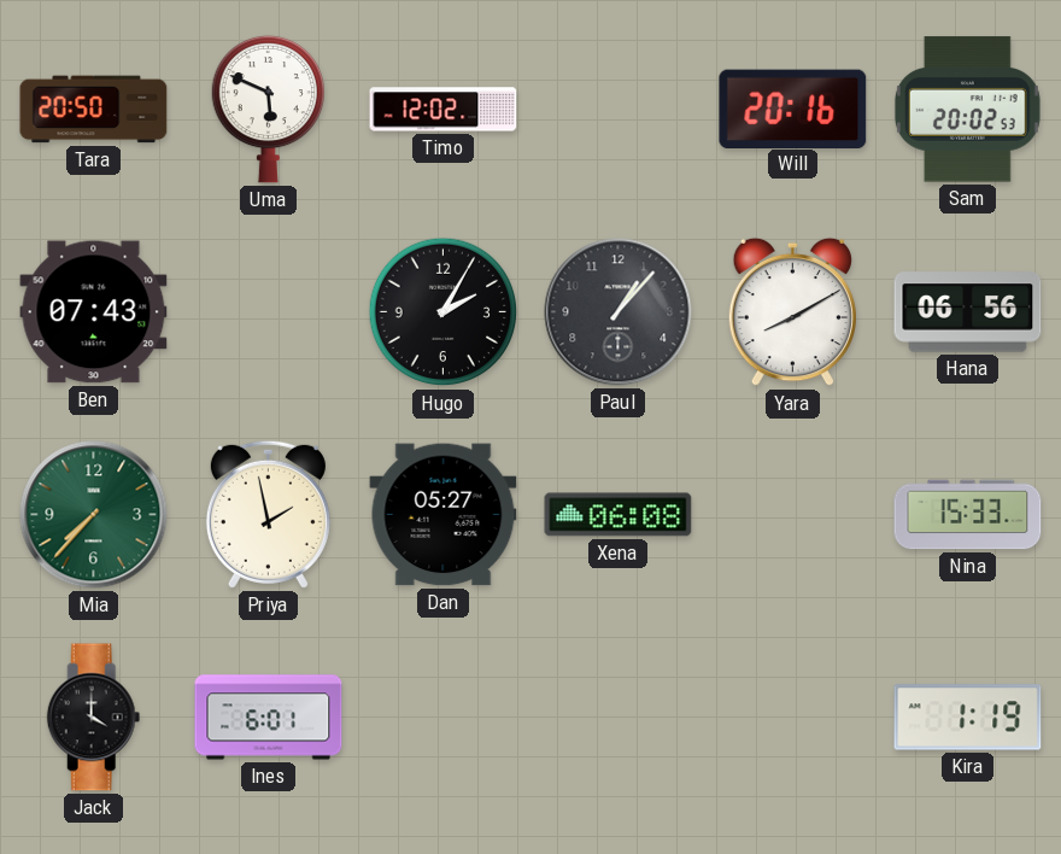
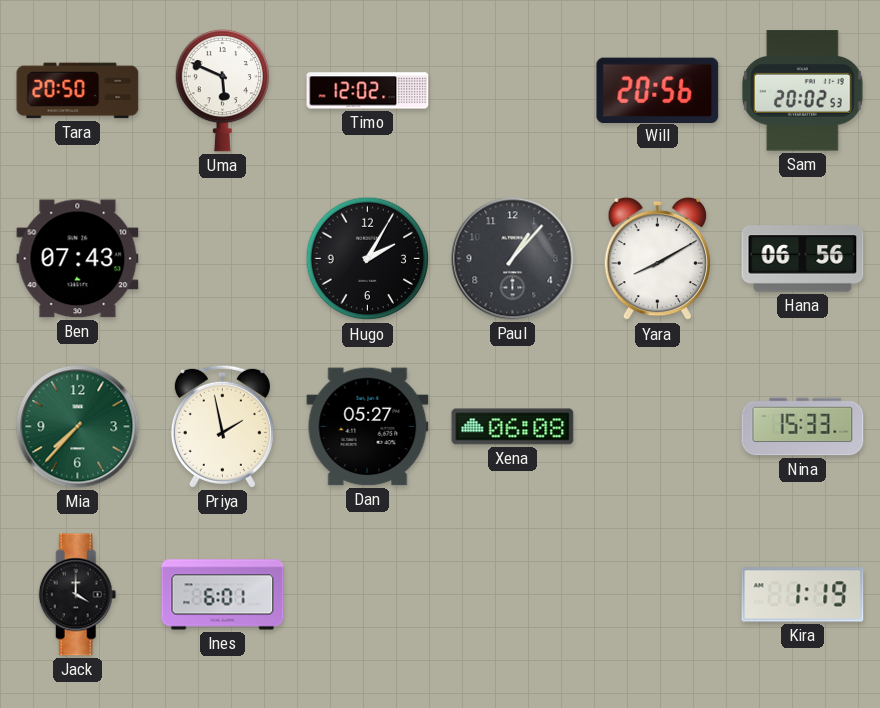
Will: 20:16 -> 20:56
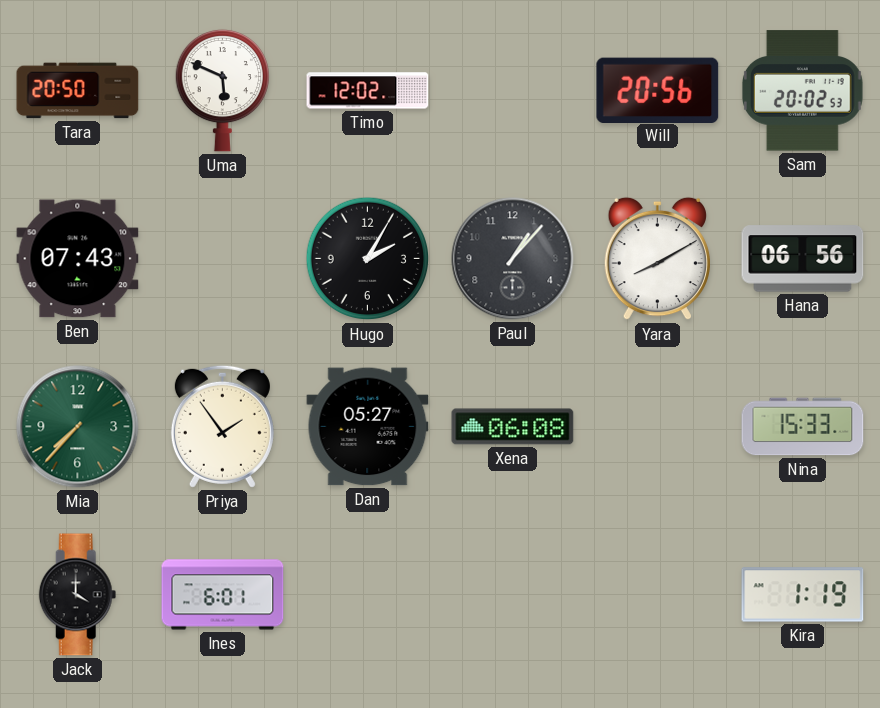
Priya: 1:58 -> 1:54
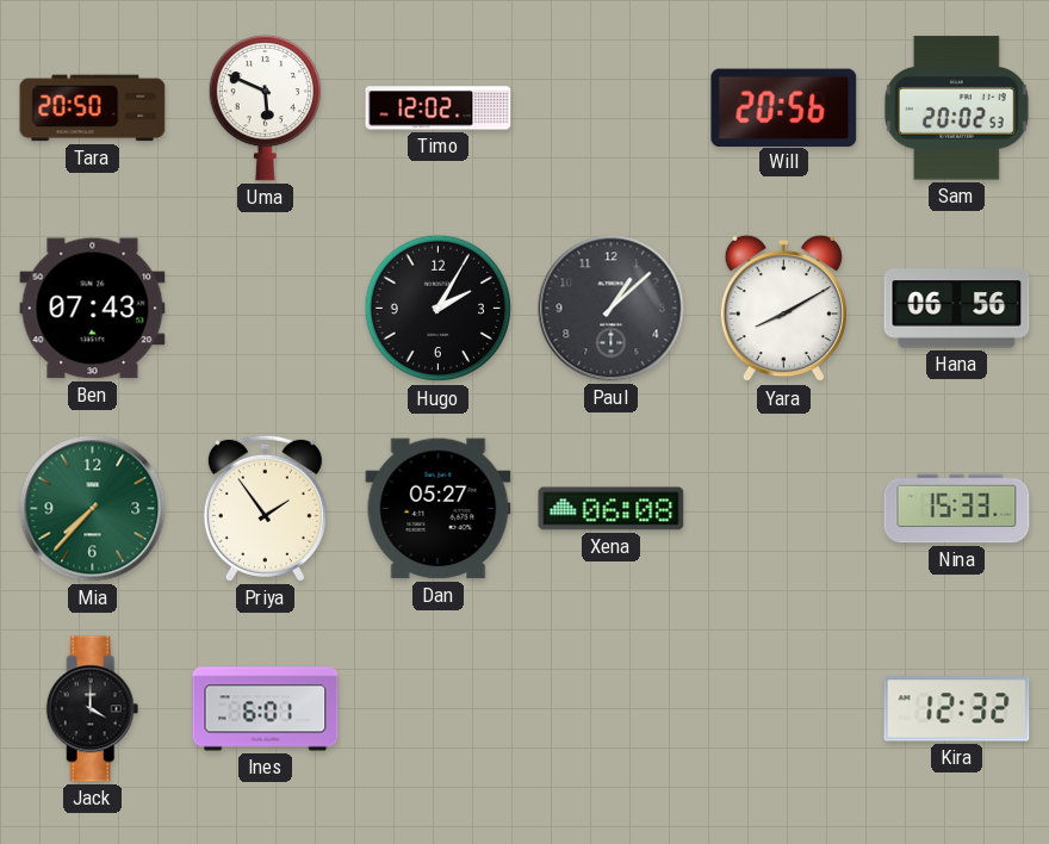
Paul: 1:07 -> 1:08
Kira: 1:19 -> 12:32
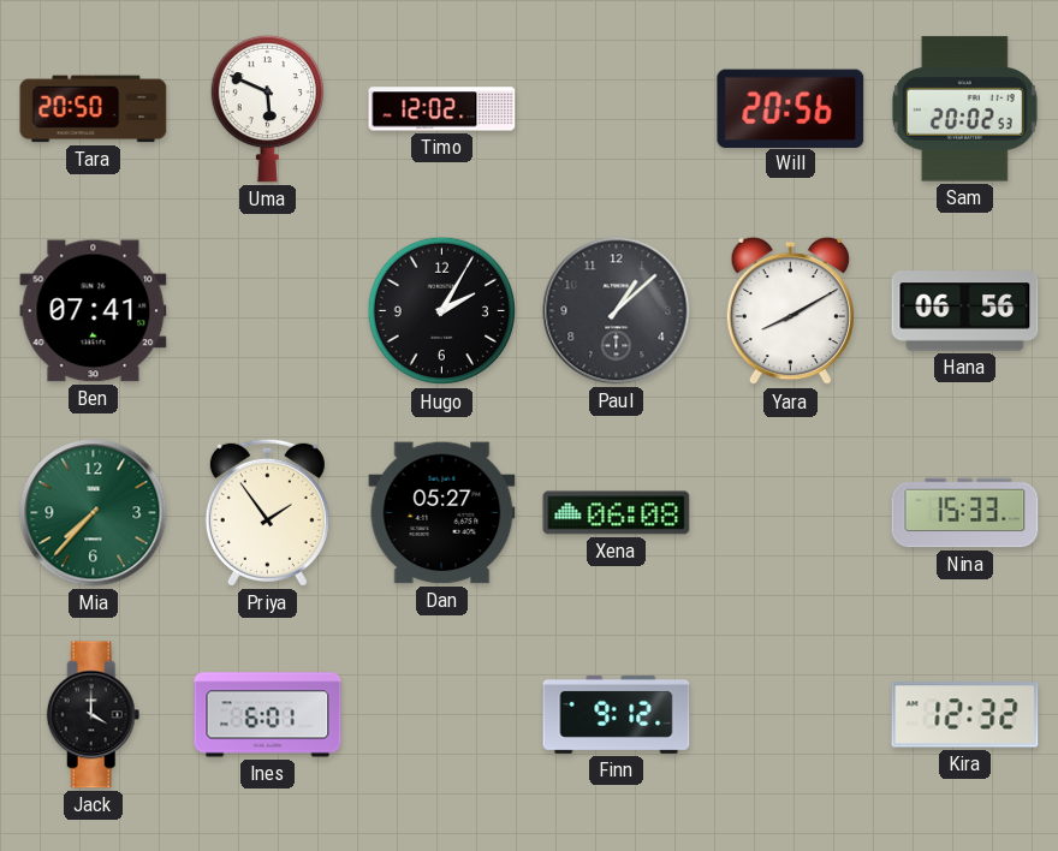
Ben: 07:43 -> 07:41
Finn: none -> 9:12
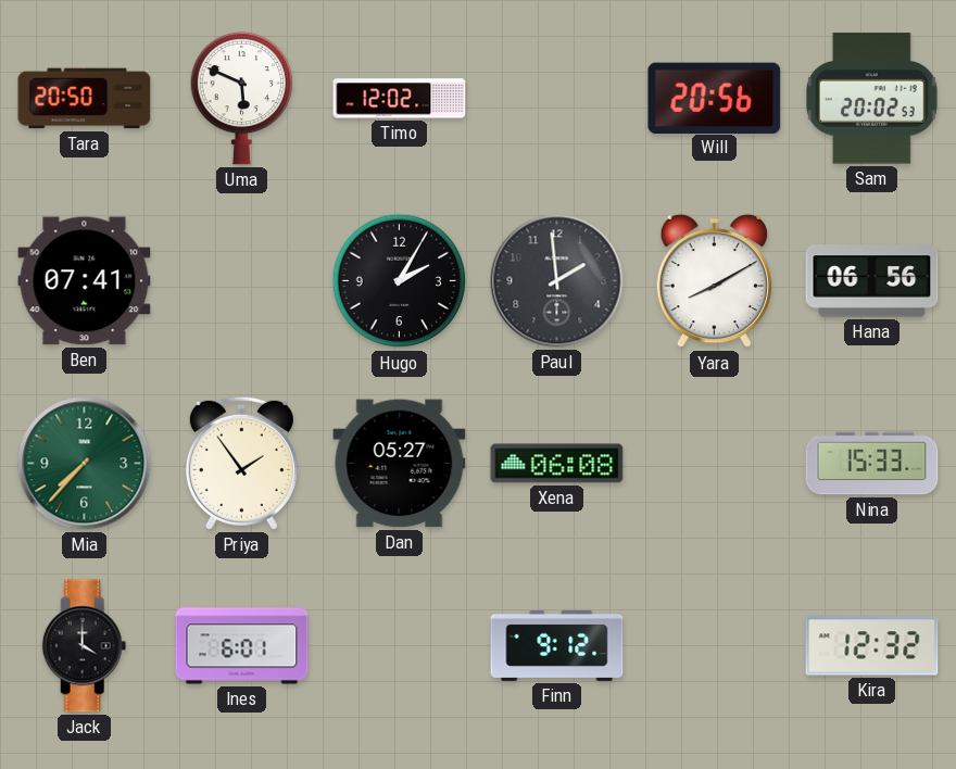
Paul: 1:08 -> 1:59
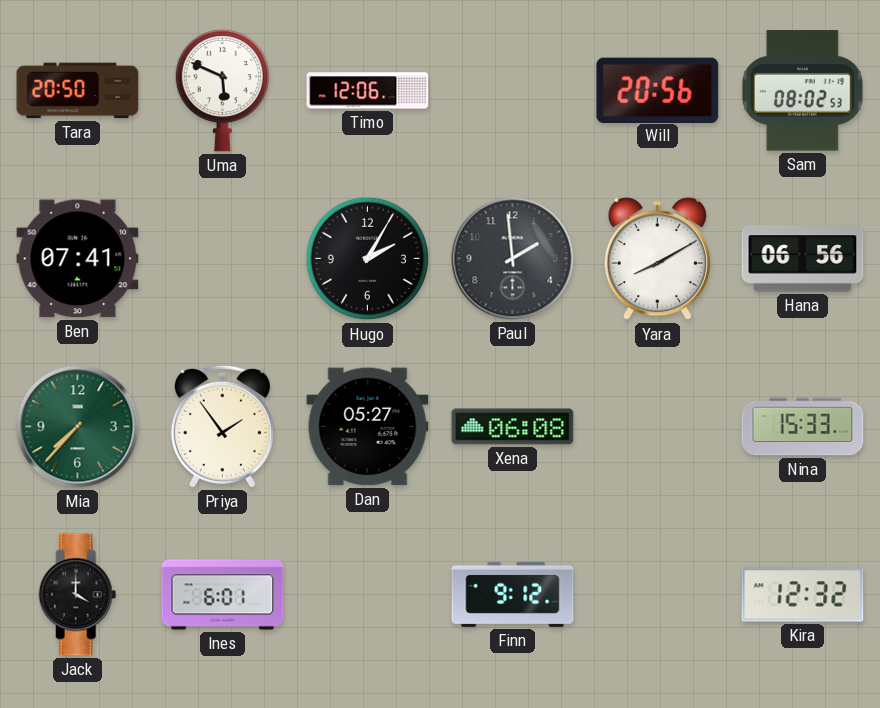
Timo: 12:02 -> 12:06
Sam: 20:02 -> 08:02
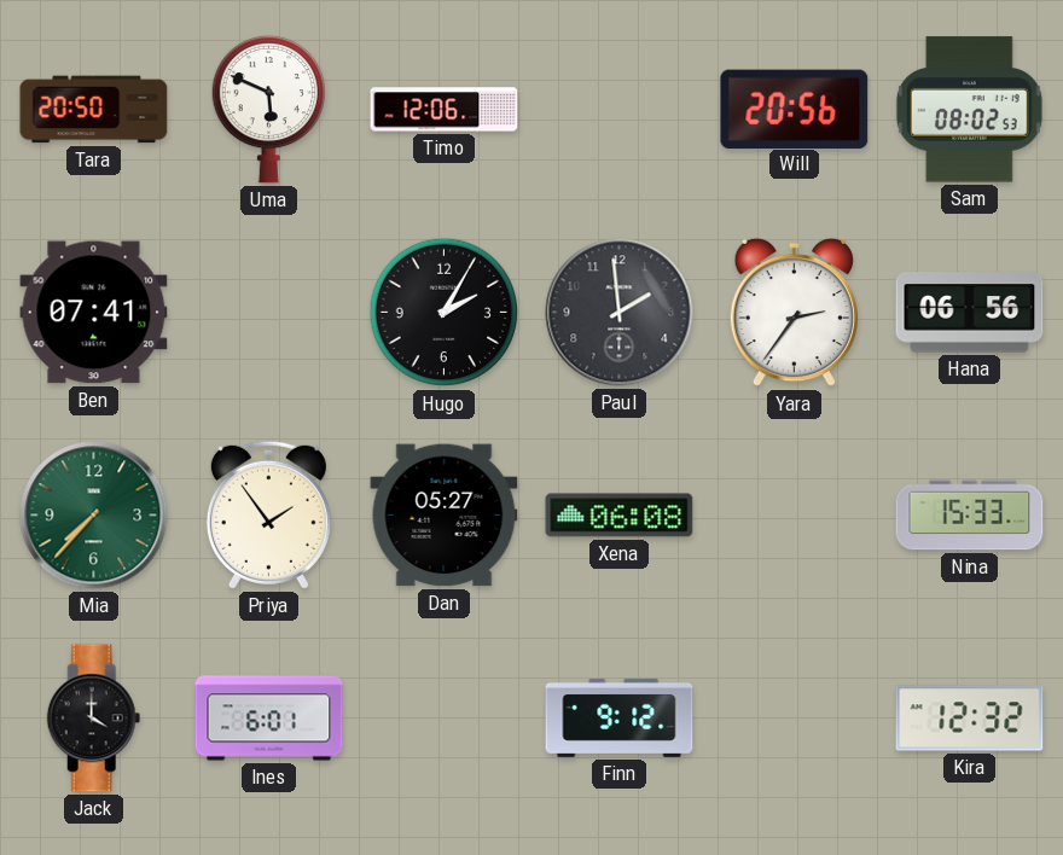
Yara: 8:10 -> 2:36
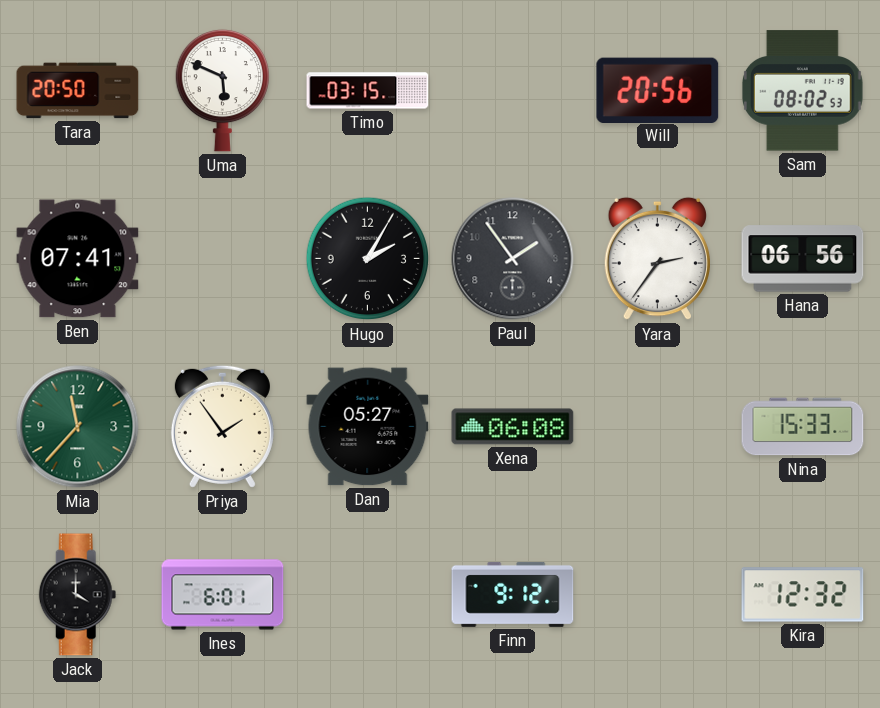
Timo: 12:06 -> 03:15
Paul: 1:59 -> 1:54
Mia: 7:37 -> 11:37
